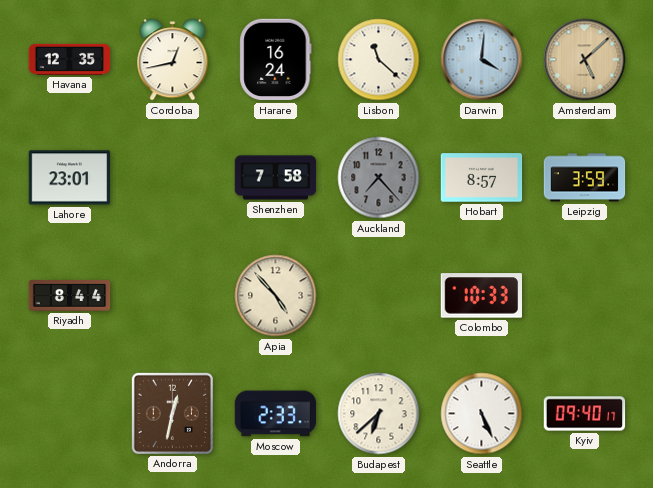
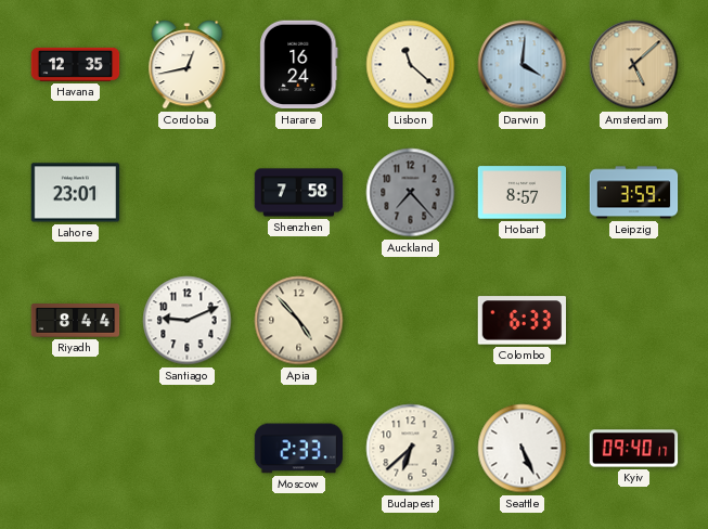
Santiago: none -> 9:11
Colombo: 10:33 -> 6:33
Andorra: 12:32 -> none
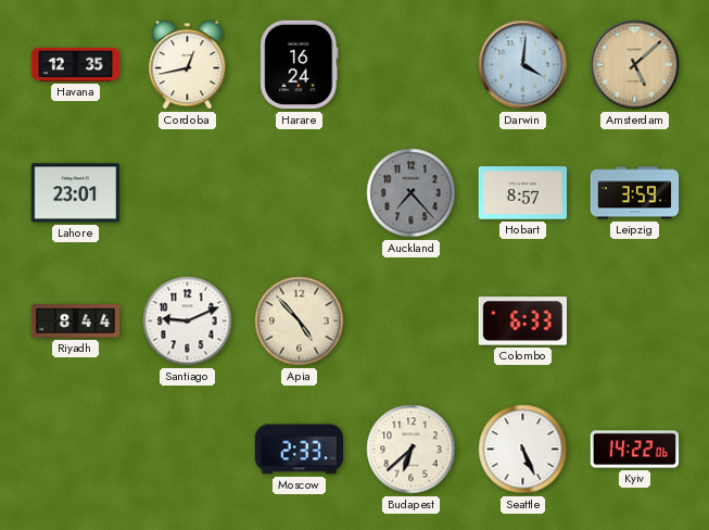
Lisbon: 11:22 -> none
Shenzhen: 7:58 -> none
Kyiv: 09:40 -> 14:22
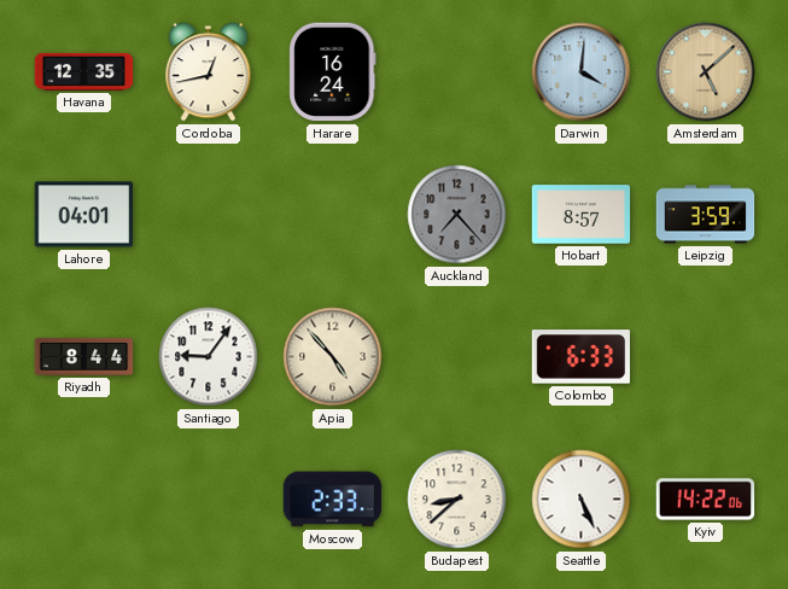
Lahore: 23:01 -> 04:01
Santiago: 9:11 -> 9:06
Budapest: 6:38 -> 8:38
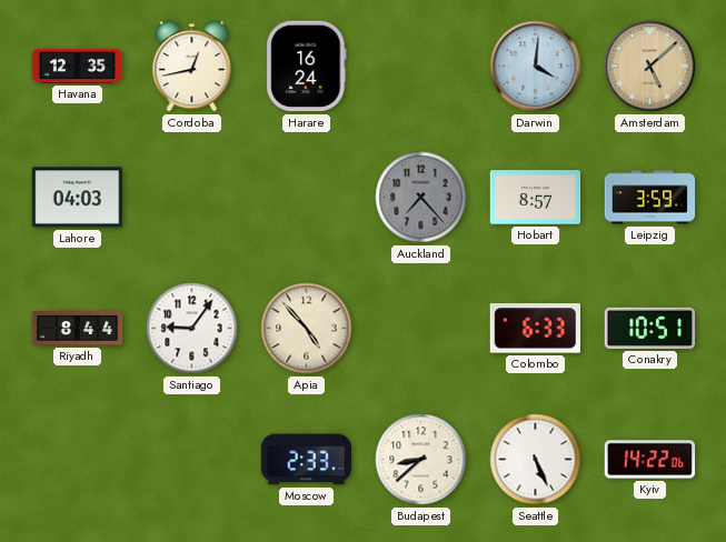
Lahore: 04:01 -> 04:03
Conakry: none -> 10:51
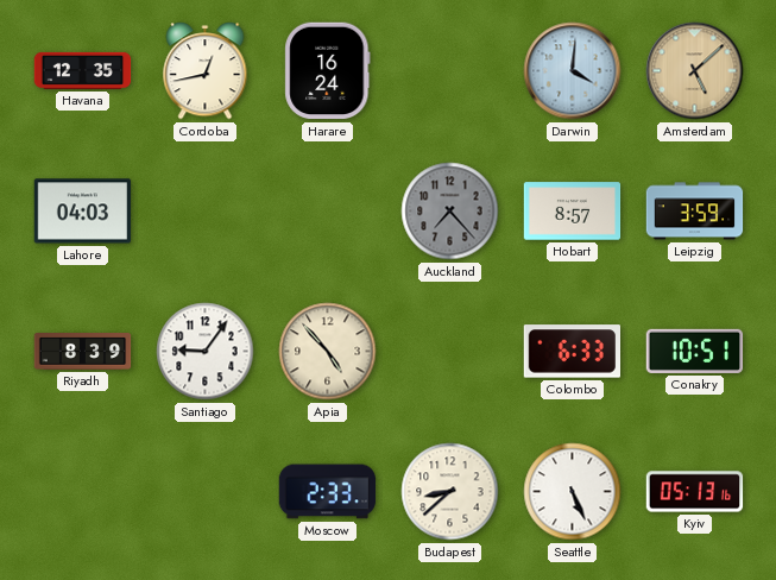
Riyadh: 8:44 -> 8:39
Kyiv: 14:22 -> 05:13
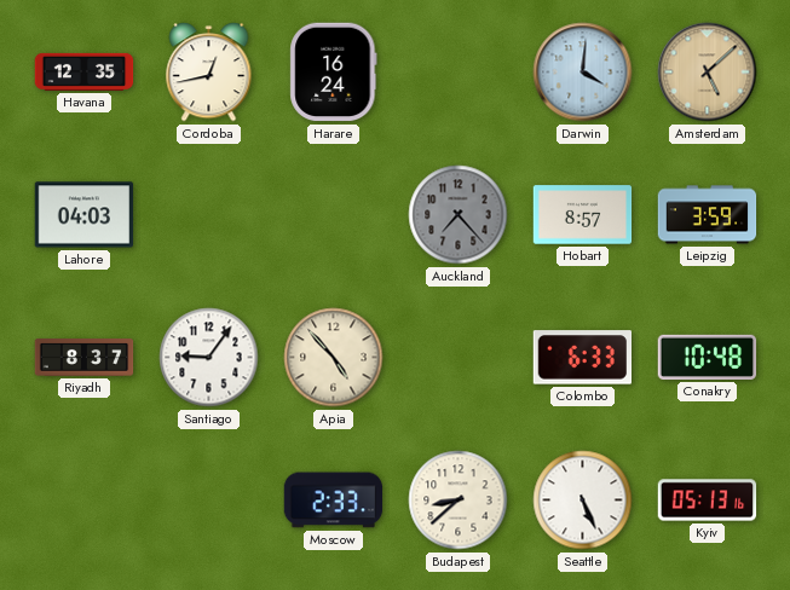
Riyadh: 8:39 -> 8:37
Conakry: 10:51 -> 10:48
